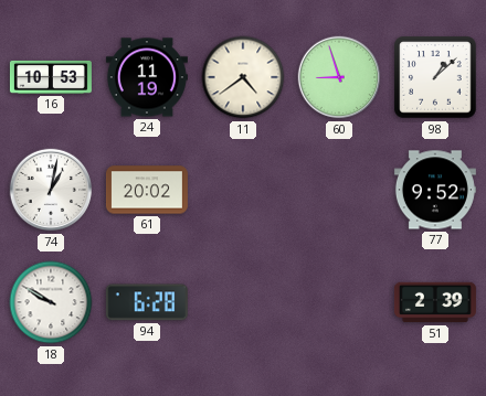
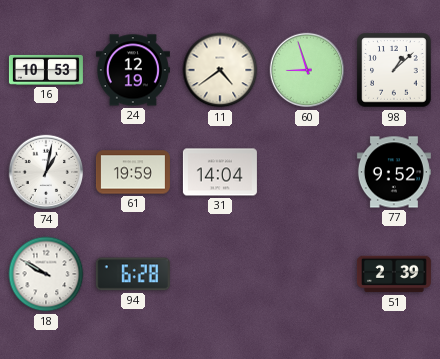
24: 11:19 -> 12:19
61: 20:02 -> 19:59
31: none -> 14:04
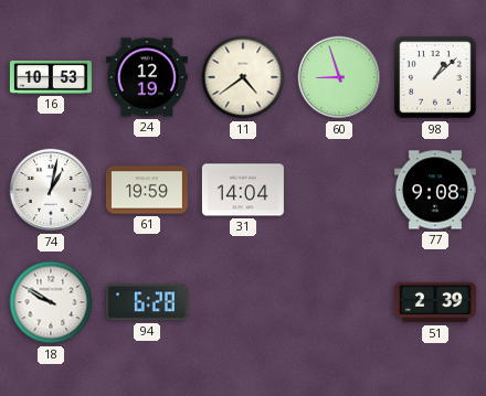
77: 9:52 -> 9:08
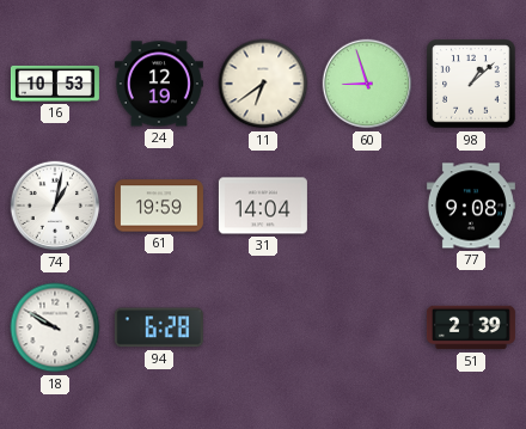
11: 4:39 -> 6:39
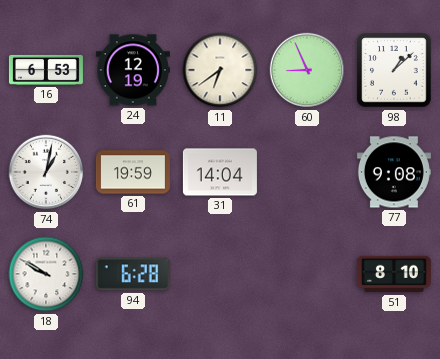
16: 10:53 -> 6:53
60: 8:57 -> 8:56
51: 2:39 -> 8:10
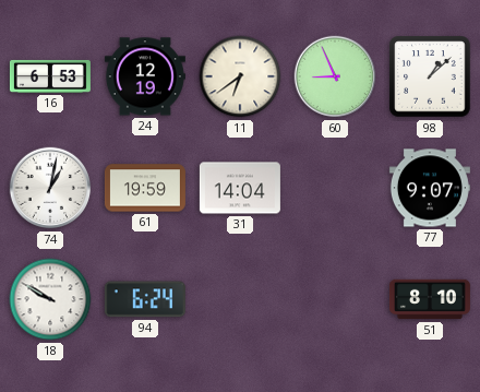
77: 9:08 -> 9:07
94: 6:28 -> 6:24
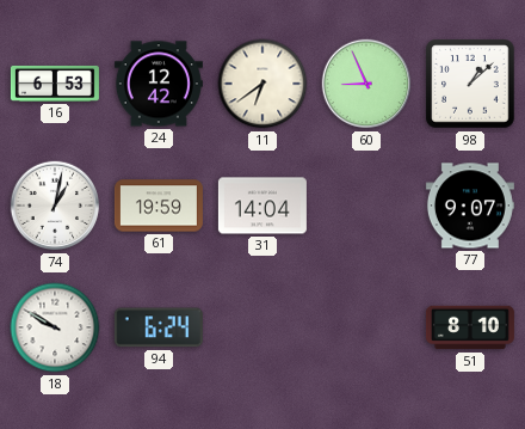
24: 12:19 -> 12:42
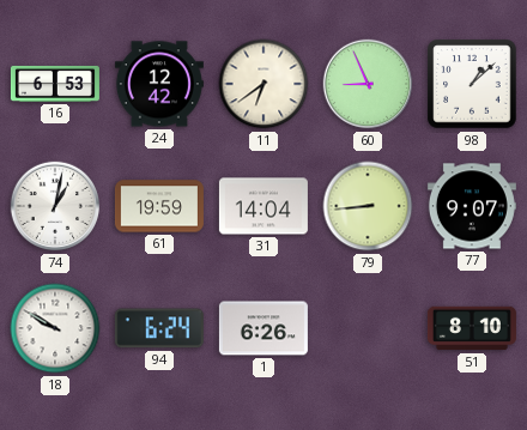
79: none -> 8:44
1: none -> 6:26
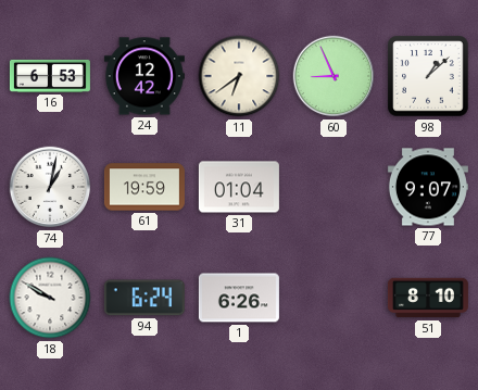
31: 14:04 -> 01:04
79: 8:44 -> none
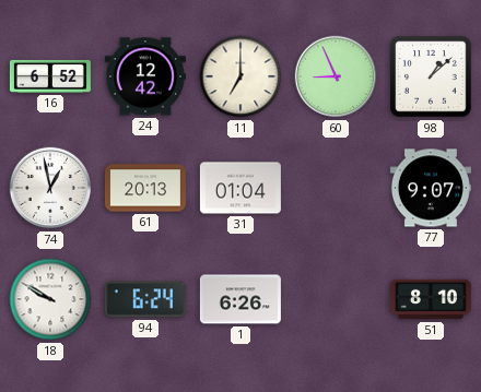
16: 6:53 -> 6:52
11: 6:39 -> 7:00
74: 1:02 -> 12:58
61: 19:59 -> 20:13
